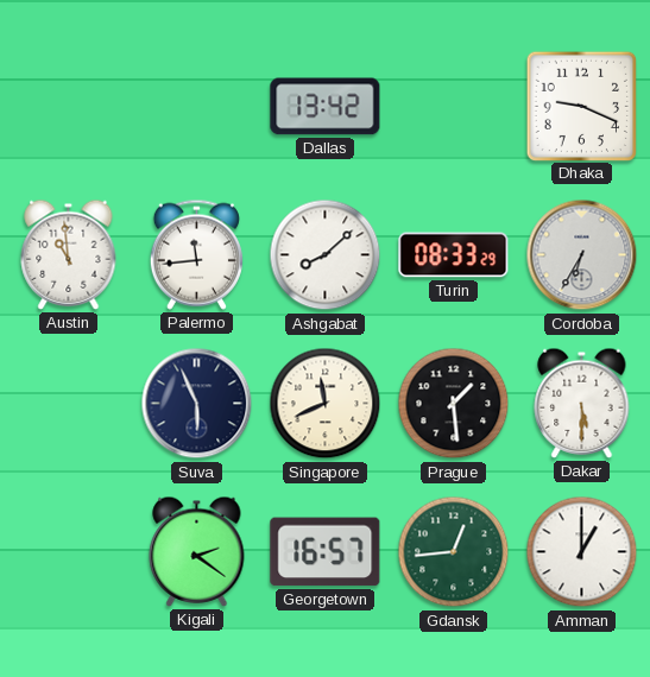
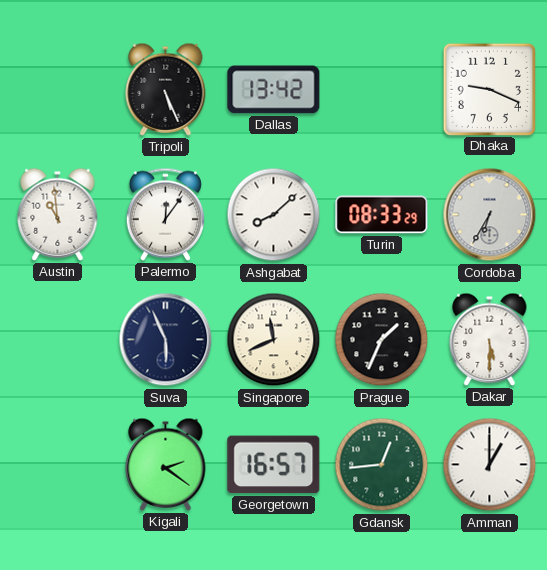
Tripoli: none -> 5:26
Palermo: 11:44 -> 12:06
Prague: 1:29 -> 1:34
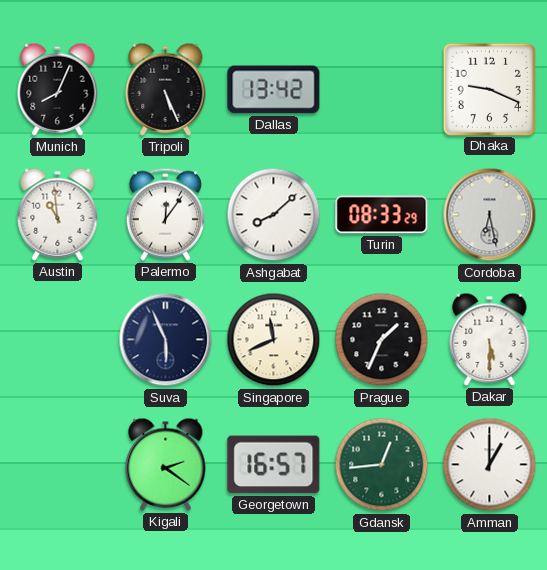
Munich: none -> 8:04
Cordoba: 6:35 -> 6:28
